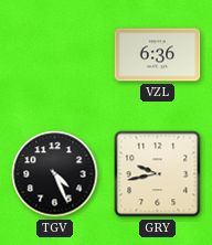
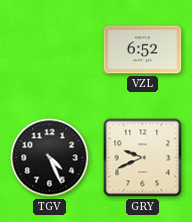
VZL: 6:36 -> 6:52
GRY: 9:43 -> 9:41
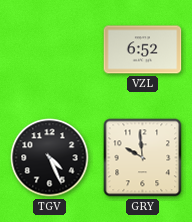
GRY: 9:41 -> 9:59
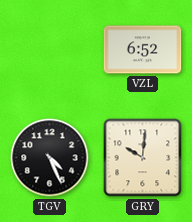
GRY: 9:59 -> 10:01
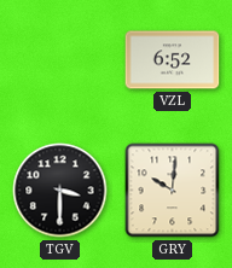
TGV: 4:26 -> 3:30
